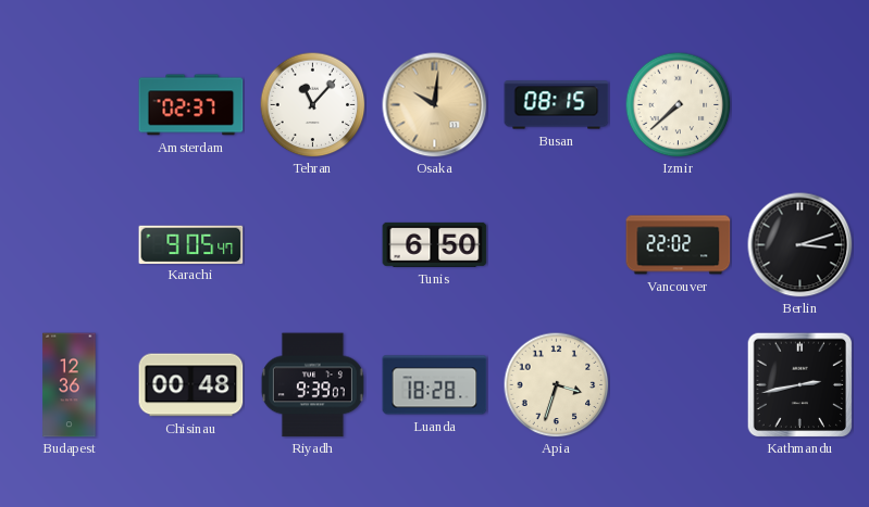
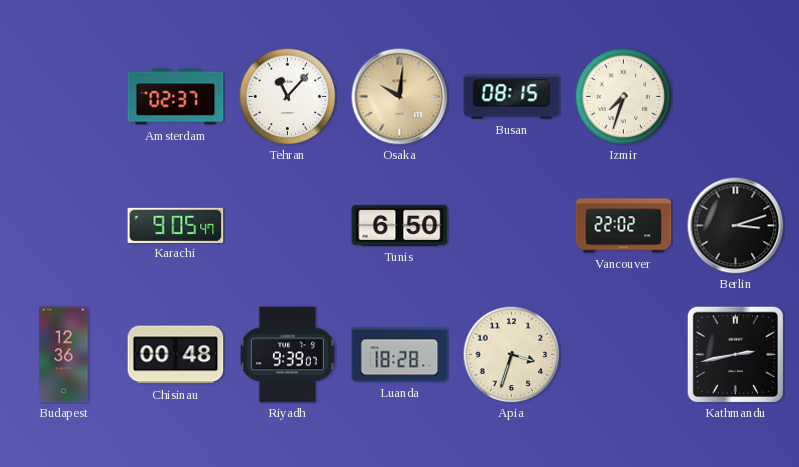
Izmir: 7:38 -> 7:33
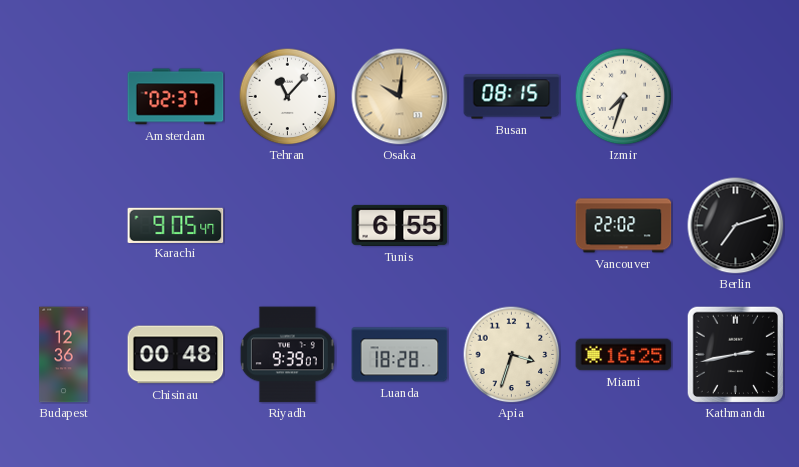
Tunis: 6:50 -> 6:55
Berlin: 3:12 -> 7:12
Miami: none -> 16:25
